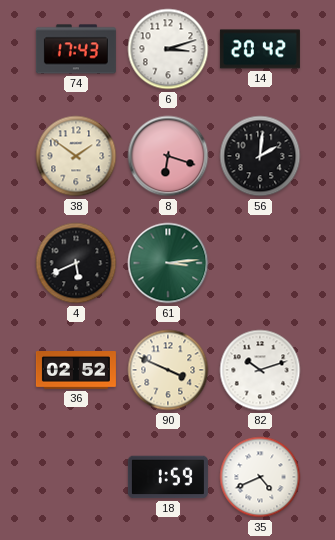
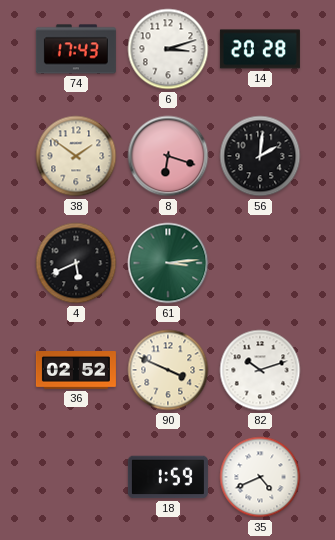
14: 20:42 -> 20:28
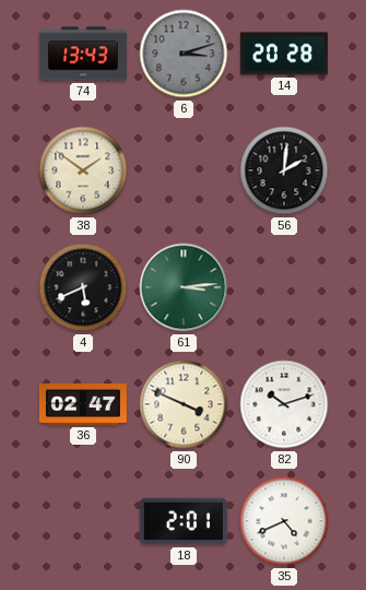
74: 17:43 -> 13:43
6 dial: white -> grey
8: 6:18 -> none
36: 02:52 -> 02:47
18: 1:59 -> 2:01
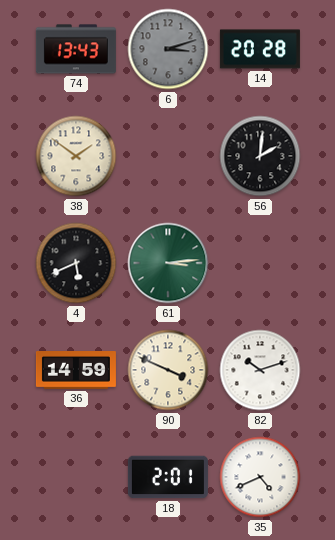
36: 02:47 -> 14:59
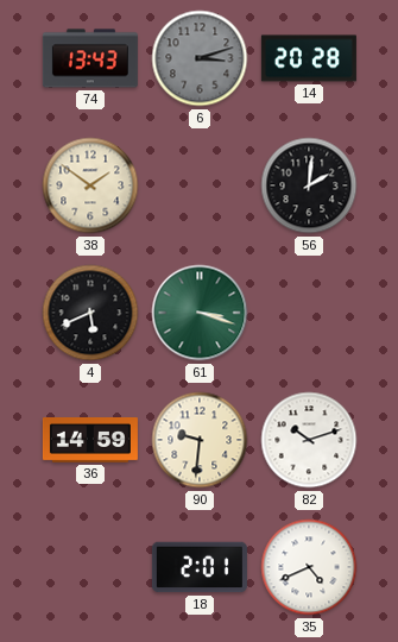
61: 3:14 -> 3:18
90: 3:49 -> 9:31
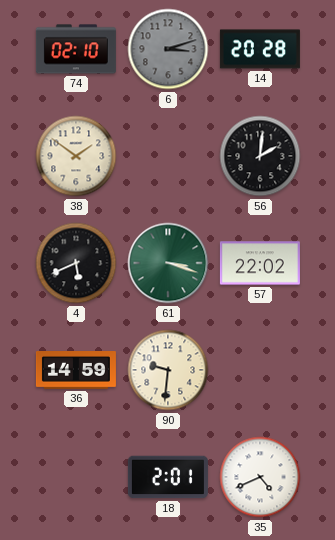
74: 13:43 -> 02:10
57: none -> 22:02
82: 10:12 -> none
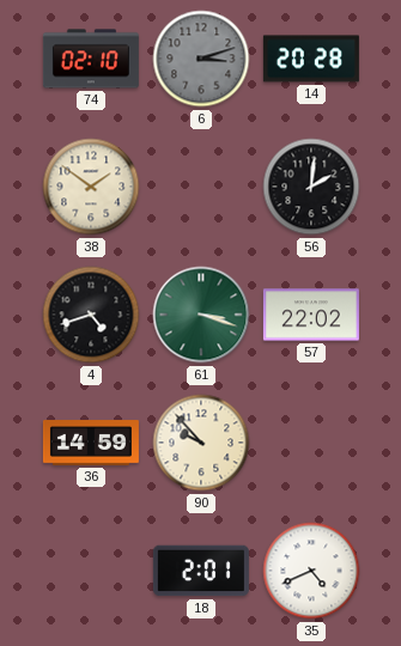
4: 5:41 -> 4:42
90: 9:31 -> 9:53
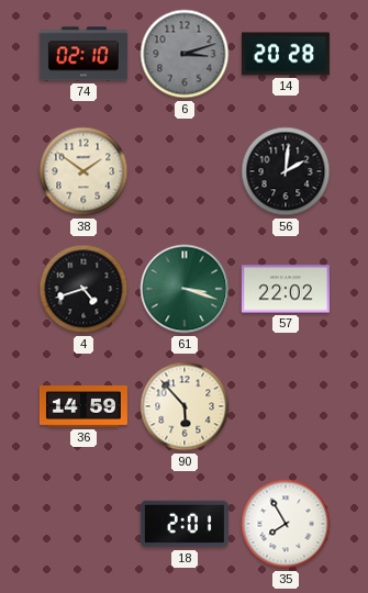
90: 9:53 -> 5:53
35: 4:41 -> 7:55
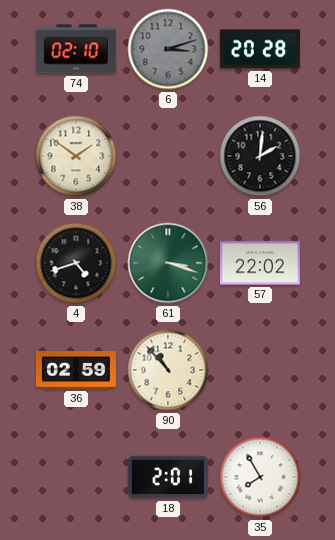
36: 14:59 -> 02:59
90: 5:53 -> 10:53
